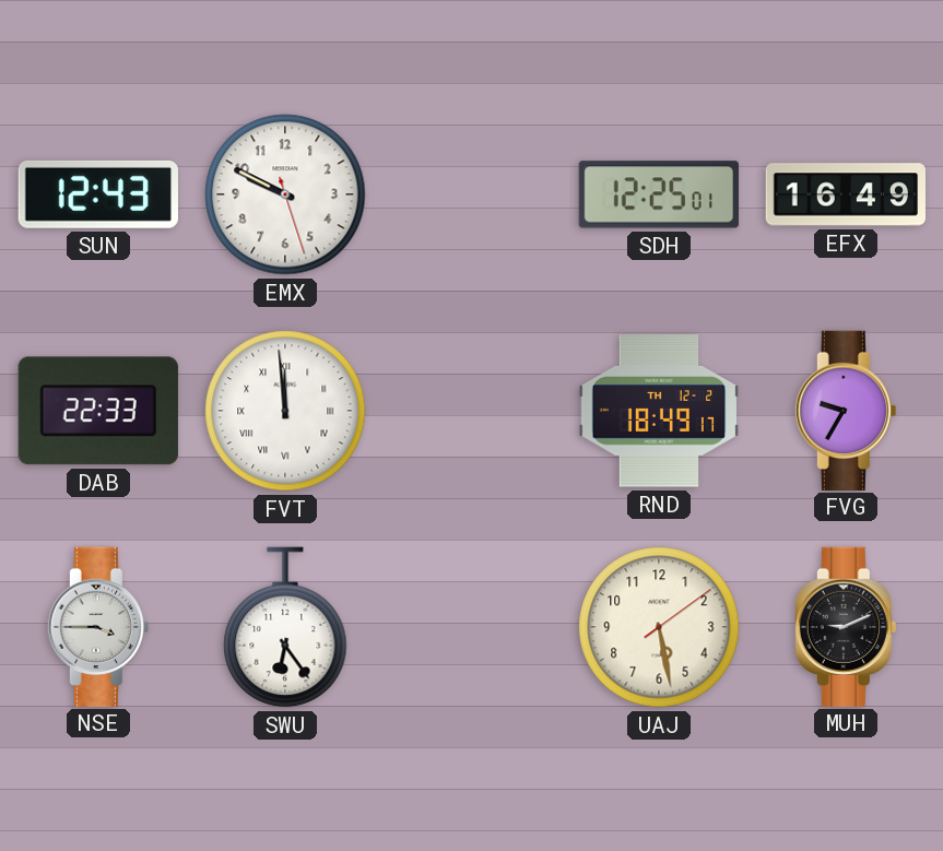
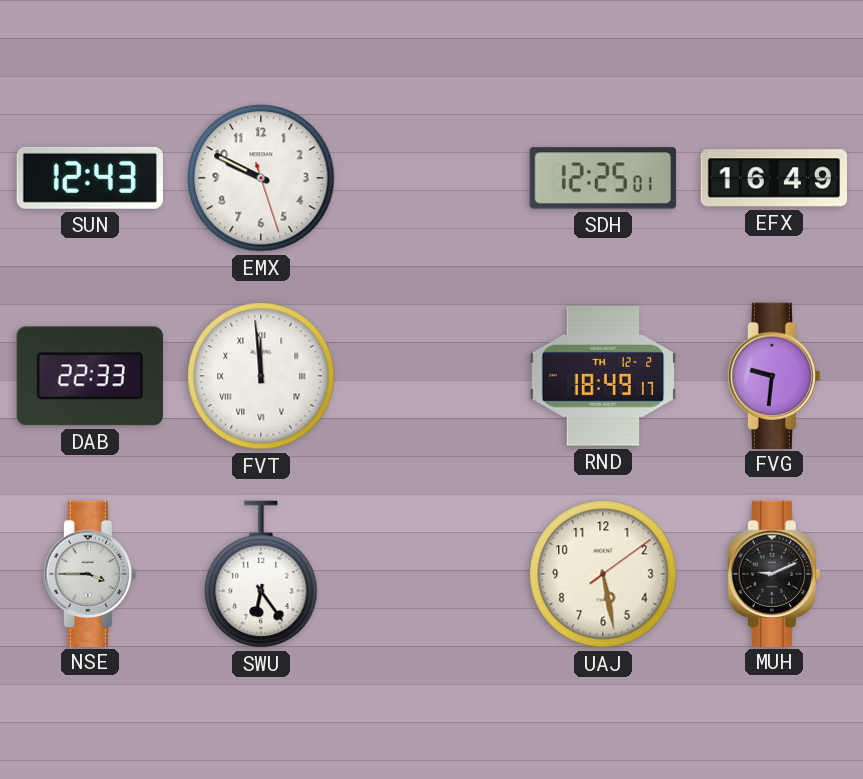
FVG: 9:35 -> 9:31
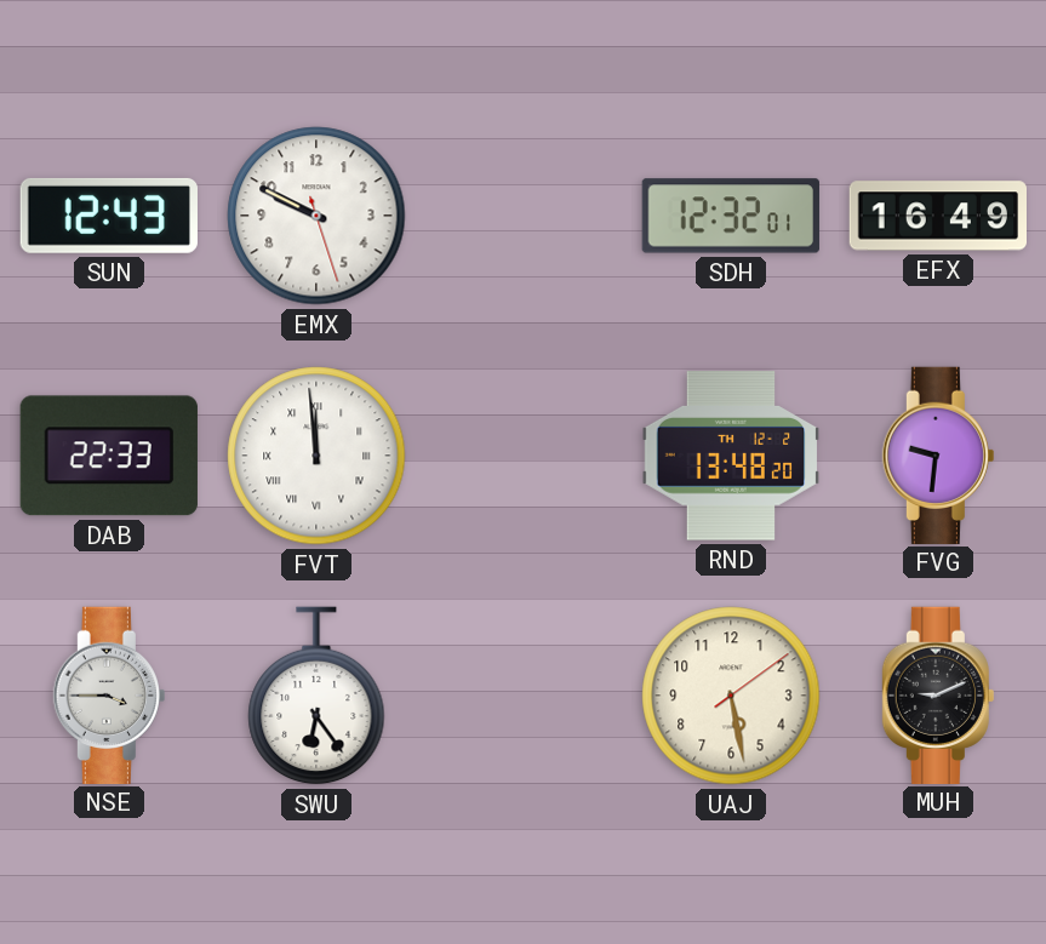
SDH: 12:25 -> 12:32
RND: 18:49 -> 13:48
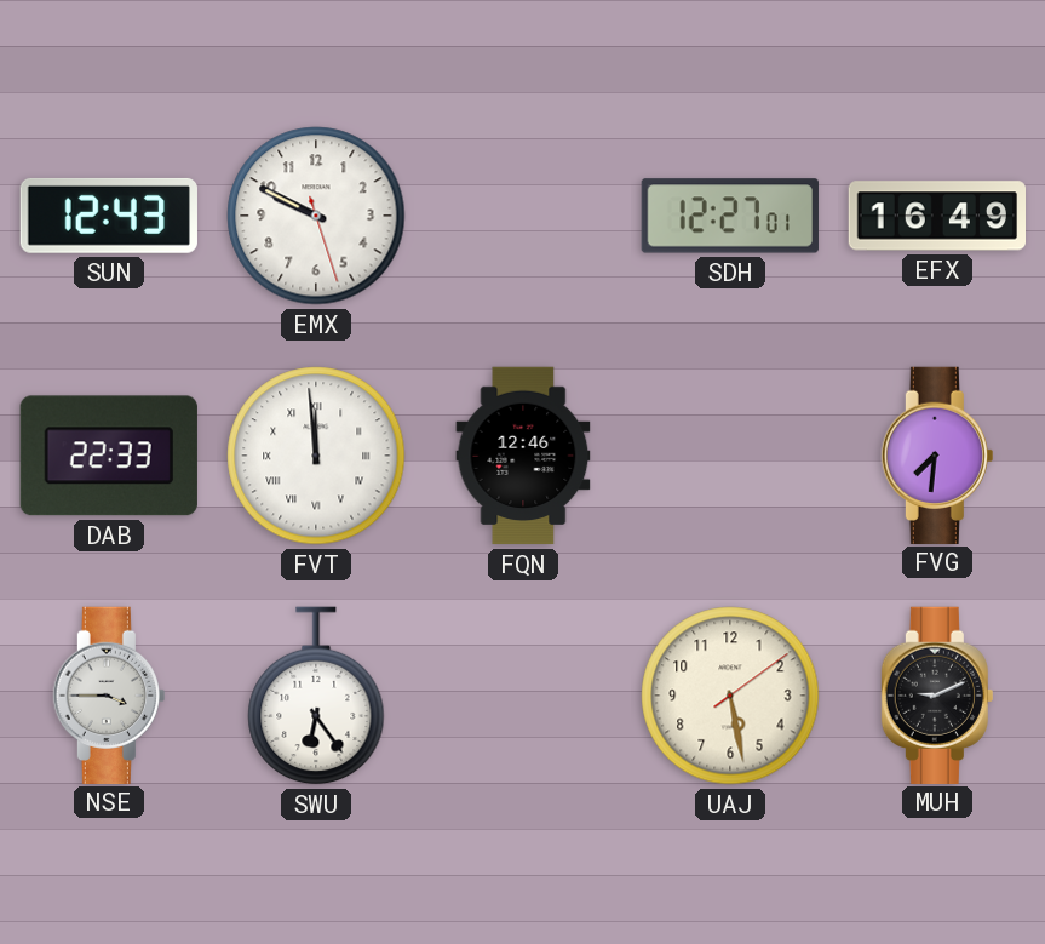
SDH: 12:32 -> 12:27
FQN: none -> 12:46
RND: 13:48 -> none
FVG: 9:31 -> 7:31
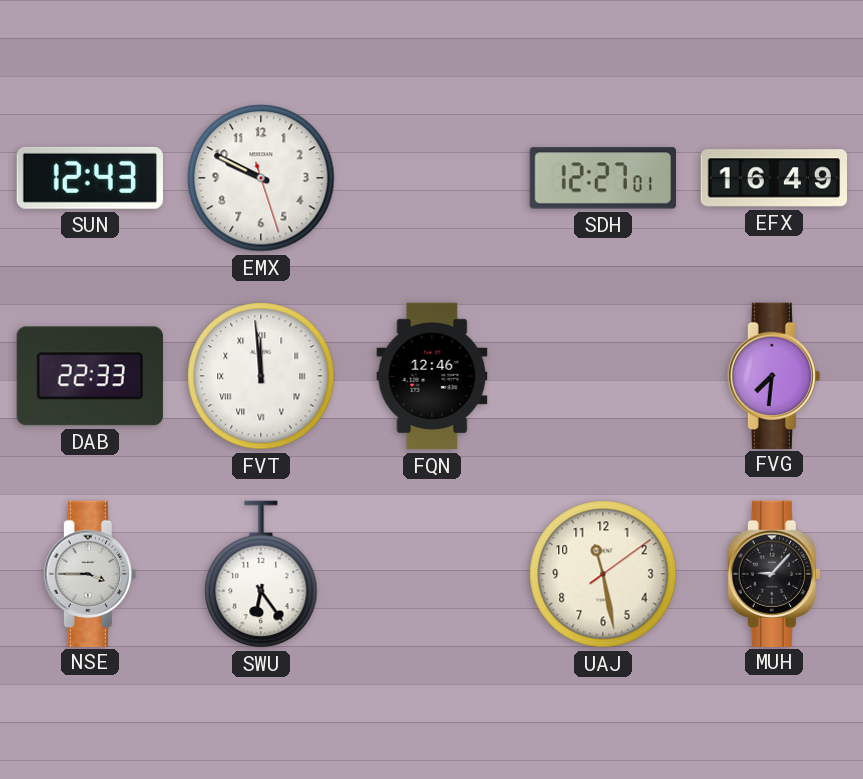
UAJ: 5:28 -> 11:28
MUH: 9:11 -> 9:07
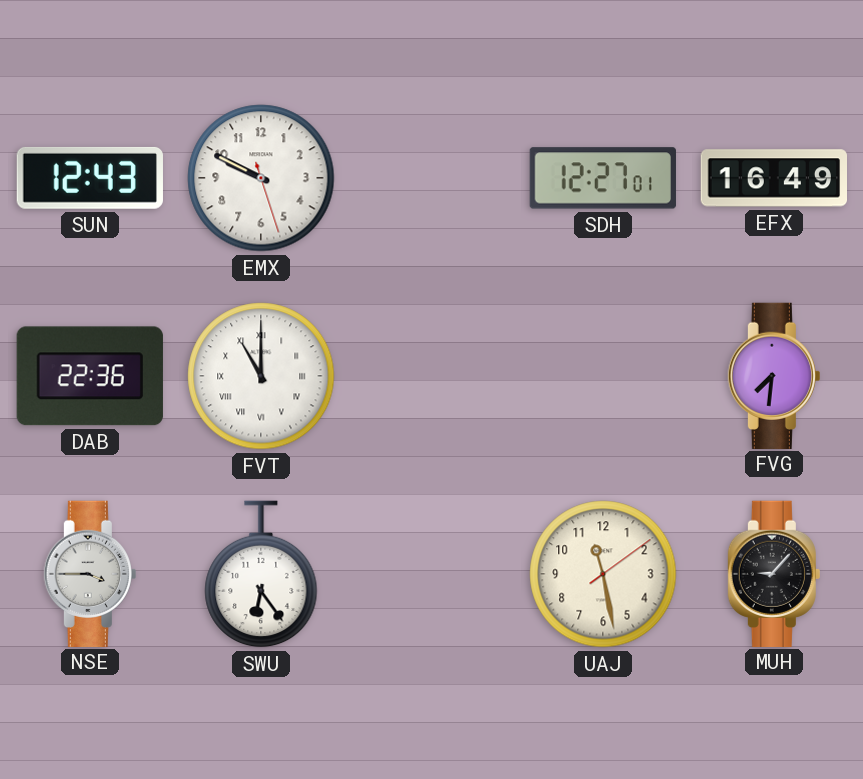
DAB: 22:33 -> 22:36
FVT: 11:59 -> 11:00
FQN: 12:46 -> none
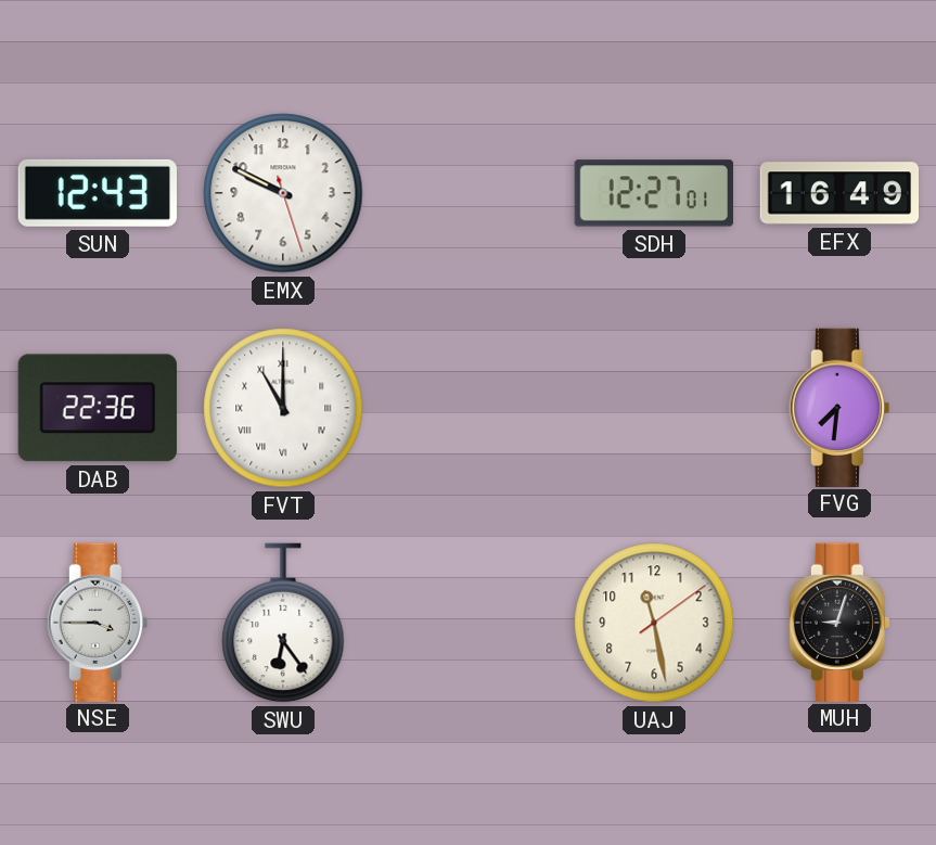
MUH: 9:07 -> 9:03
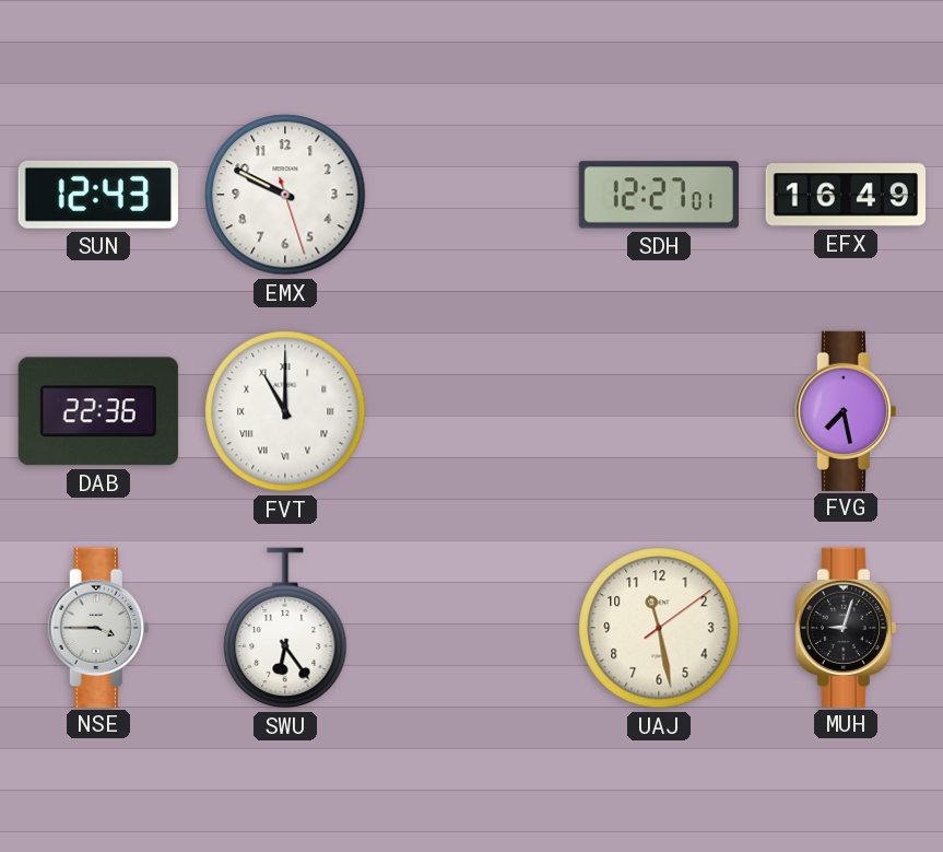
FVG: 7:31 -> 7:28
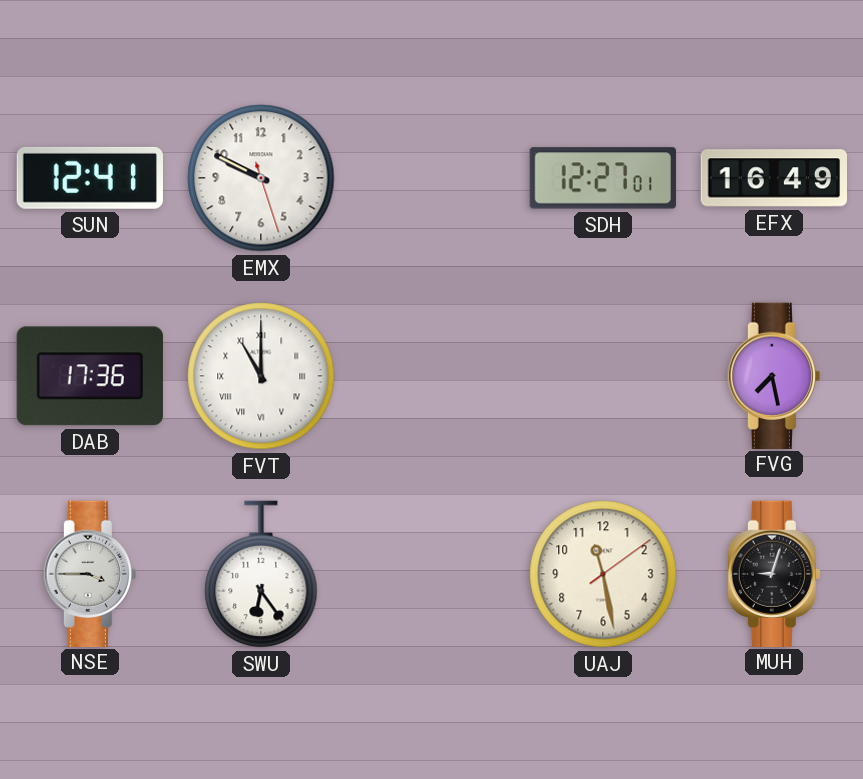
SUN: 12:43 -> 12:41
DAB: 22:36 -> 17:36
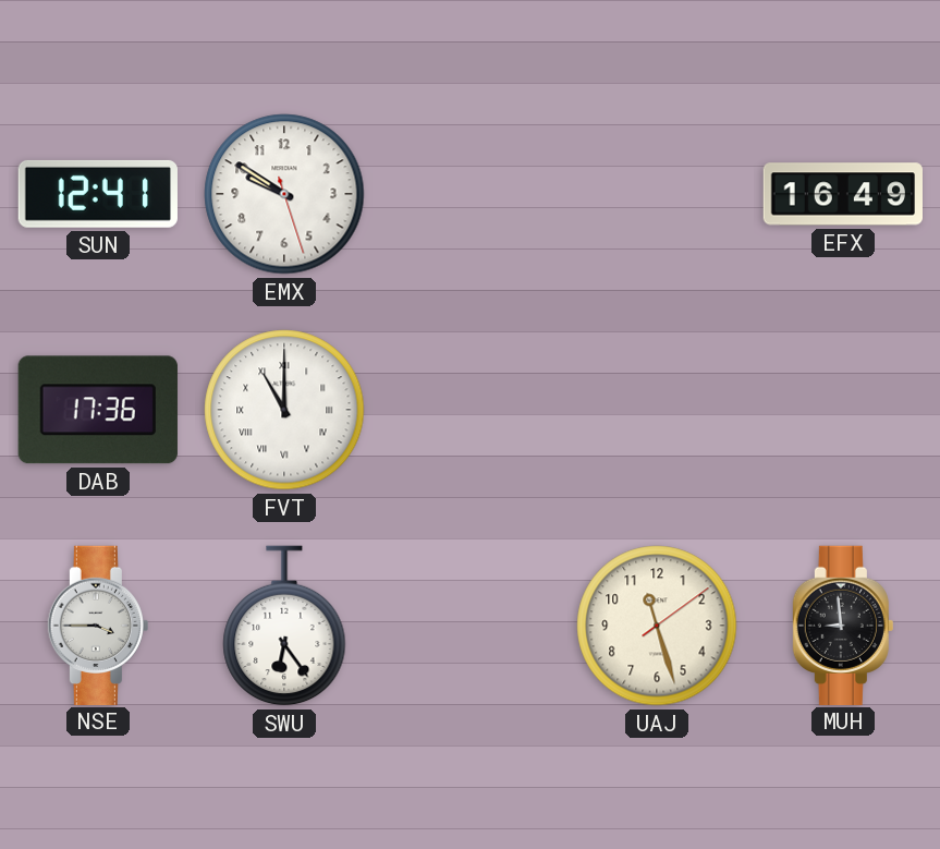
EMX: 9:49 -> 9:50
SDH: 12:27 -> none
FVG: 7:28 -> none
UAJ: 11:28 -> 11:27
MUH: 9:03 -> 8:59
